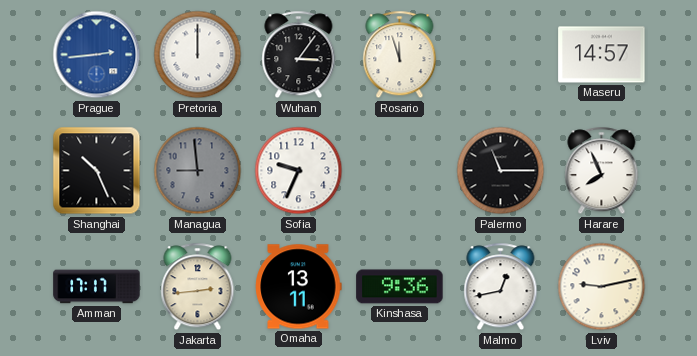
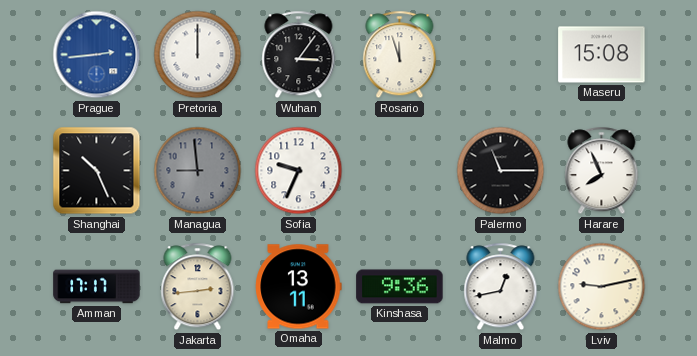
Maseru: 14:57 -> 15:08
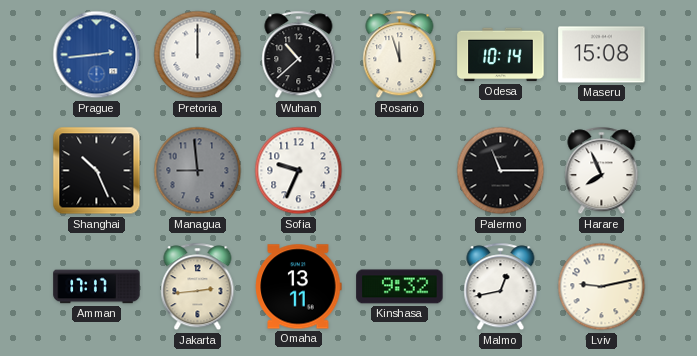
Wuhan: 3:06 -> 10:38
Odesa: none -> 10:14
Kinshasa: 9:36 -> 9:32
